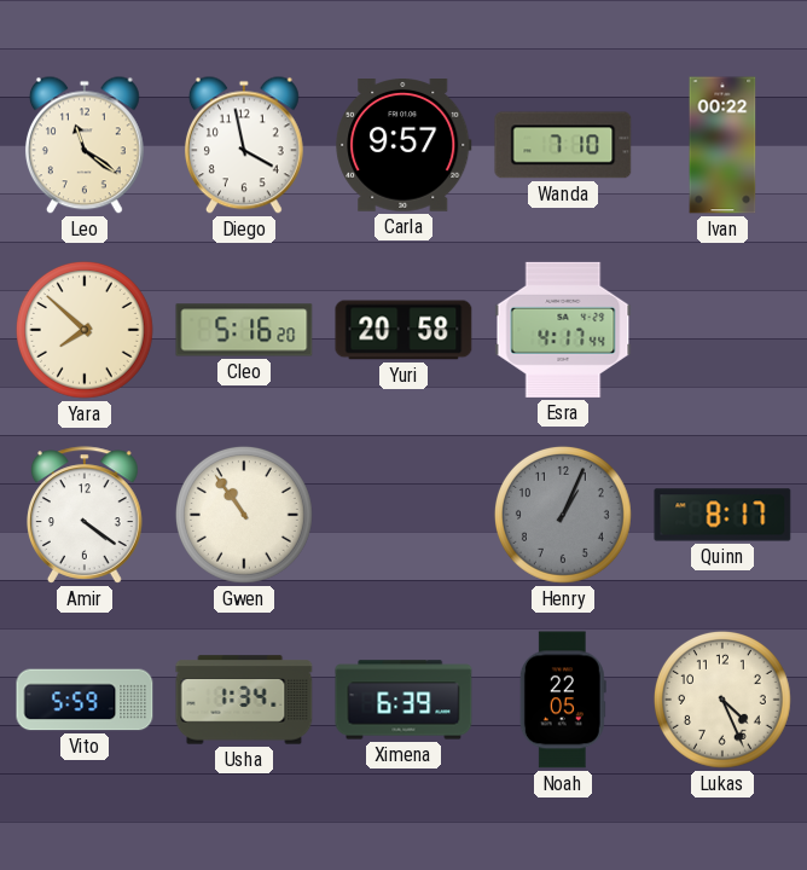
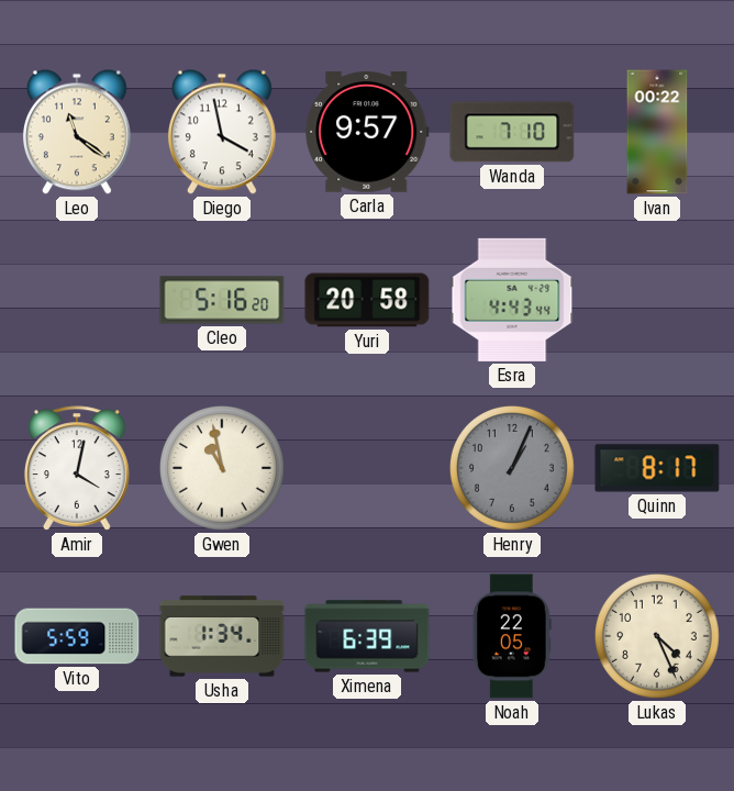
Yara: 7:52 -> none
Esra: 4:17 -> 4:43
Amir: 4:21 -> 4:02
Gwen: 10:54 -> 10:58
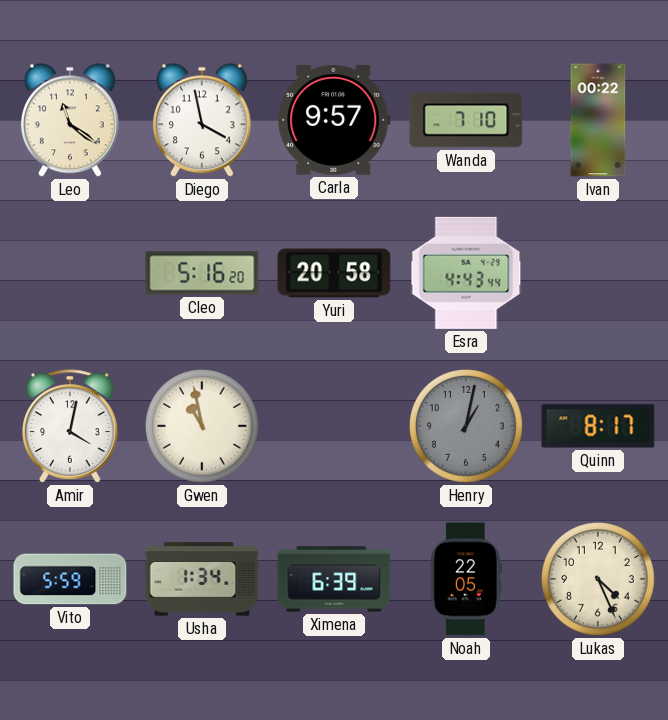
Henry: 1:04 -> 1:02
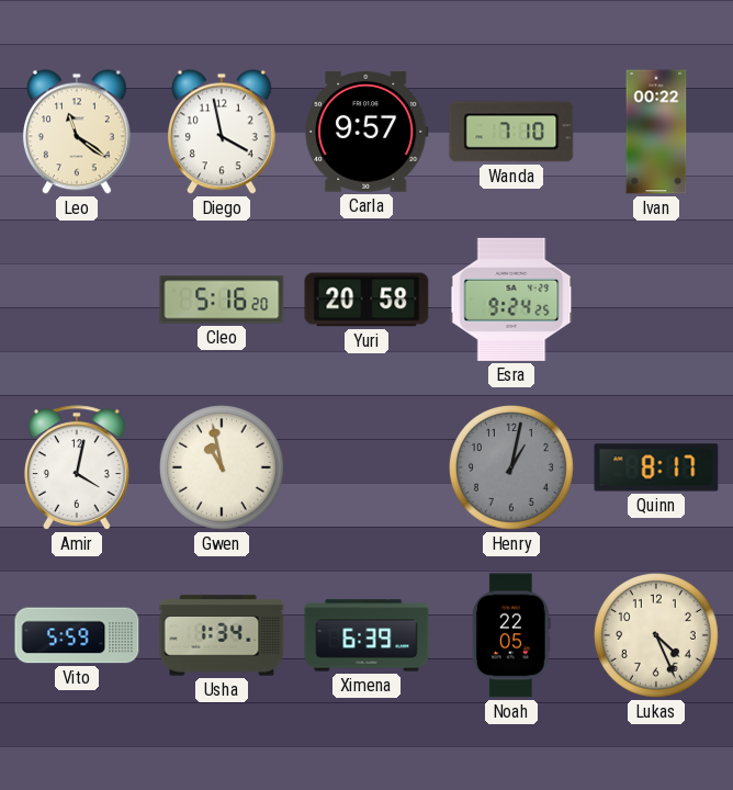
Esra: 4:43 -> 9:24
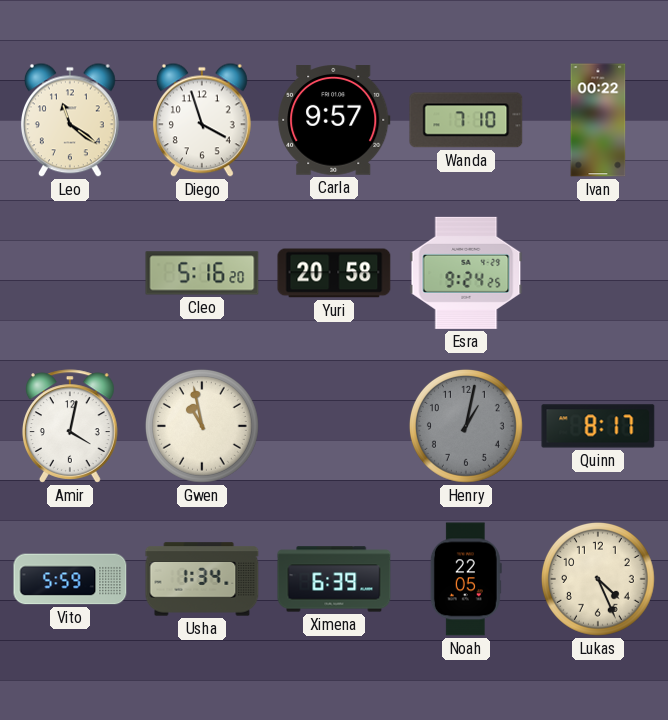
Diego: 3:58 -> 3:57
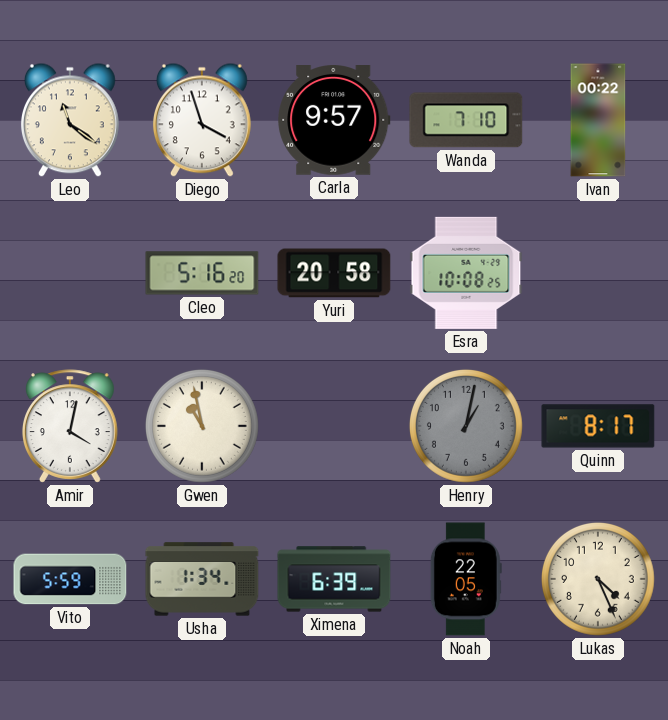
Esra: 9:24 -> 10:08
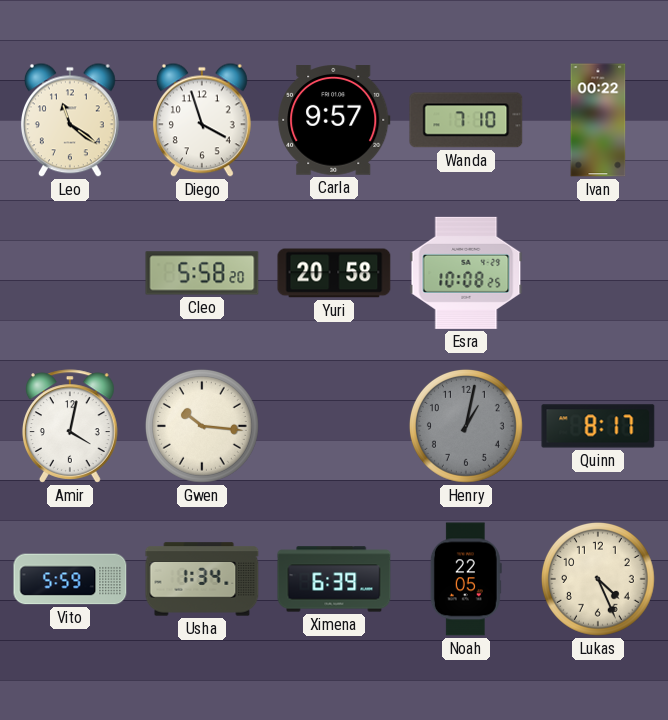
Cleo: 5:16 -> 5:58
Gwen: 10:58 -> 10:16
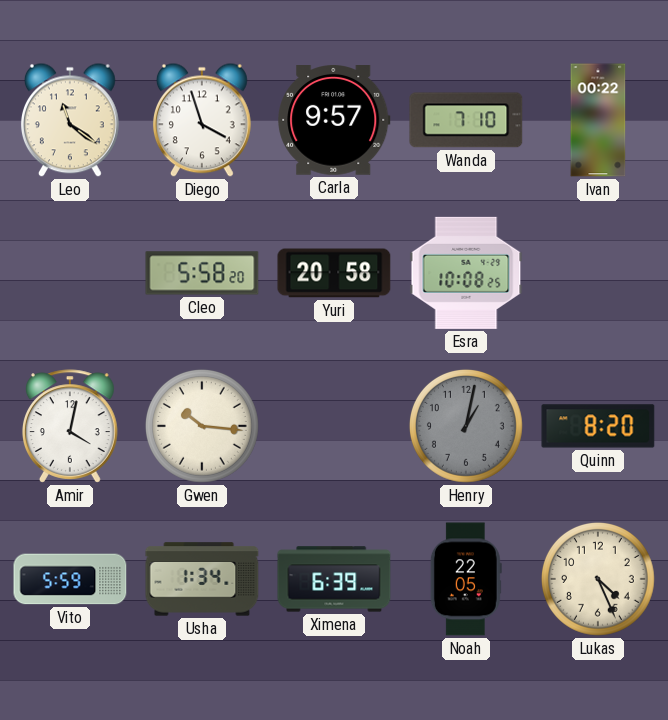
Quinn: 8:17 -> 8:20
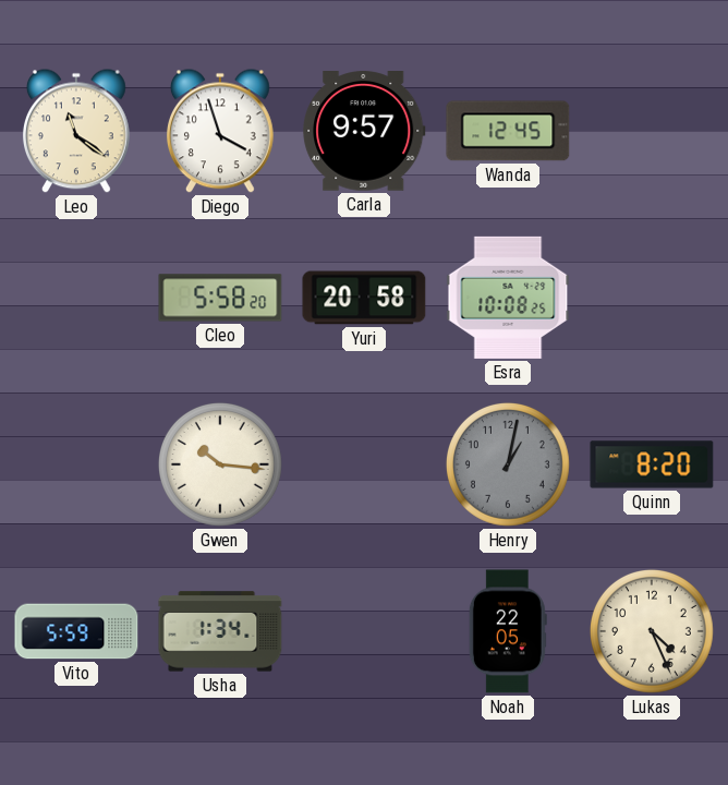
Wanda: 7:10 -> 12:45
Ivan: 00:22 -> none
Amir: 4:02 -> none
Ximena: 6:39 -> none
